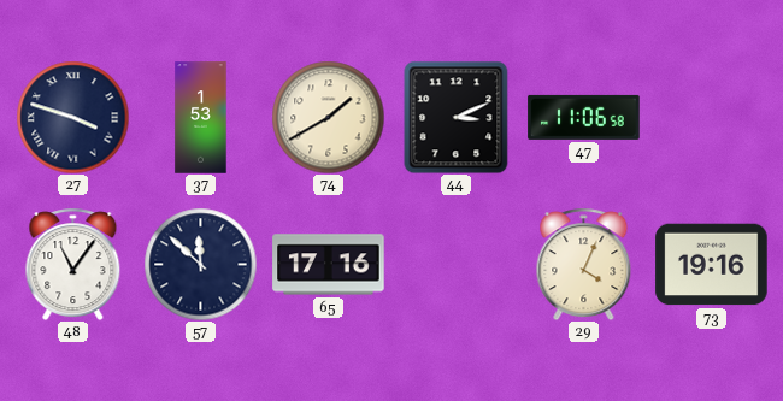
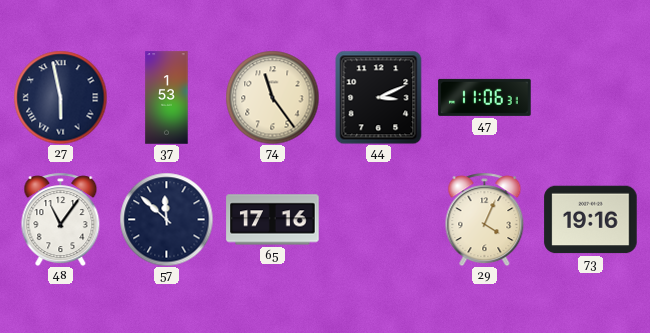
27: 3:48 -> 5:58
74: 1:40 -> 11:24
47: 11:06:58 -> 11:06:31
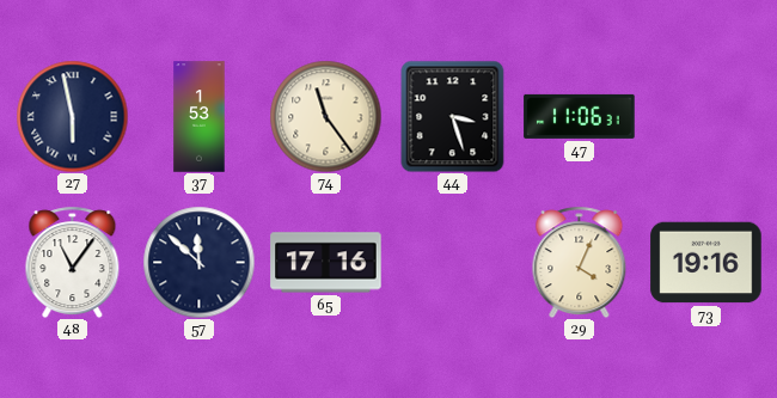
44: 3:11 -> 3:27
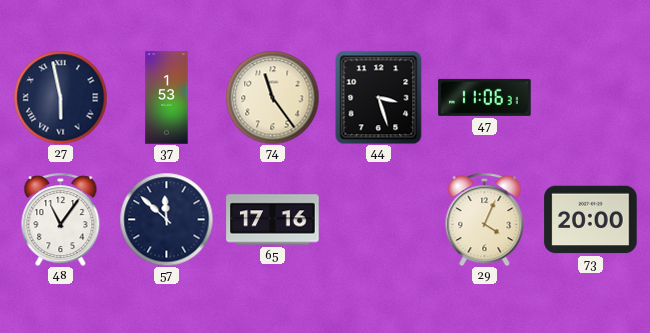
73: 19:16 -> 20:00
